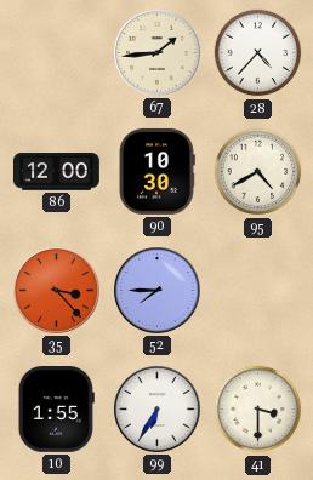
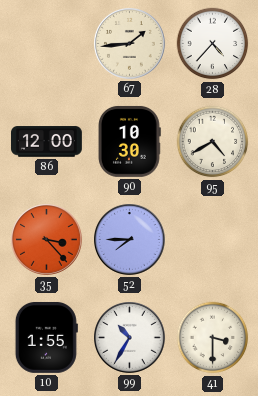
99: 6:35 -> 10:35
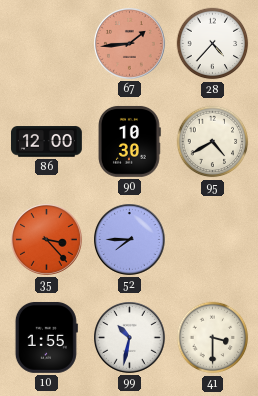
67 dial: cream -> salmon
99: 10:35 -> 10:32
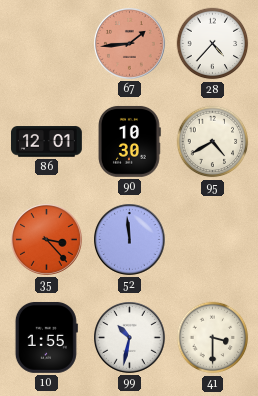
86: 12:00 -> 12:01
52: 7:45 -> 11:59
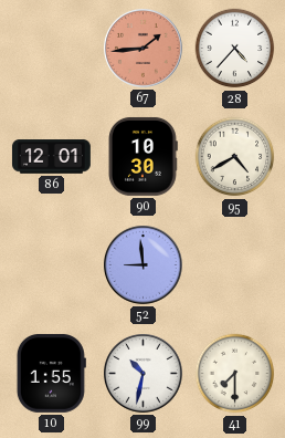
35: 3:23 -> none
52: 11:59 -> 8:59
41: 3:30 -> 7:30
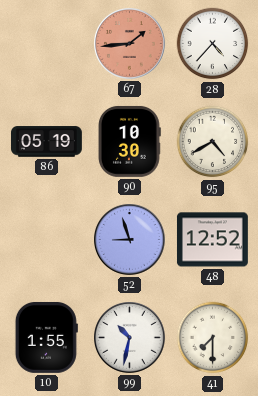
86: 12:01 -> 05:19
52: 8:59 -> 8:57
48: none -> 12:52
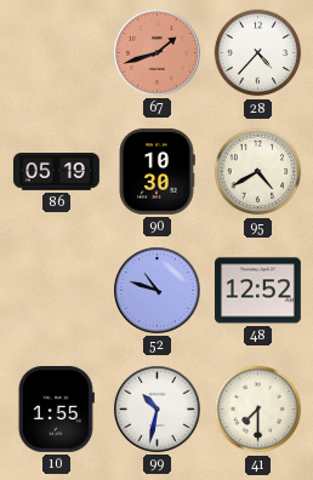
67: 1:44 -> 1:42
52: 8:57 -> 10:48
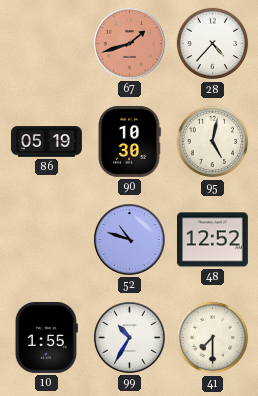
95: 4:40 -> 5:02
99: 10:32 -> 10:35
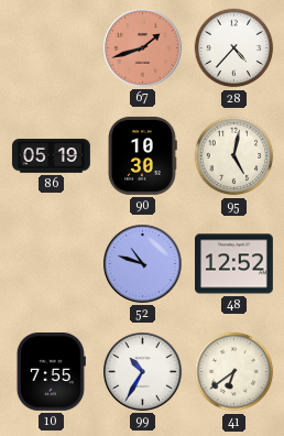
10: 1:55 -> 7:55
41: 7:30 -> 6:39
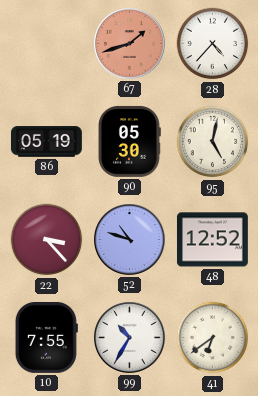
90: 10:30 -> 05:30
22: none -> 3:23
